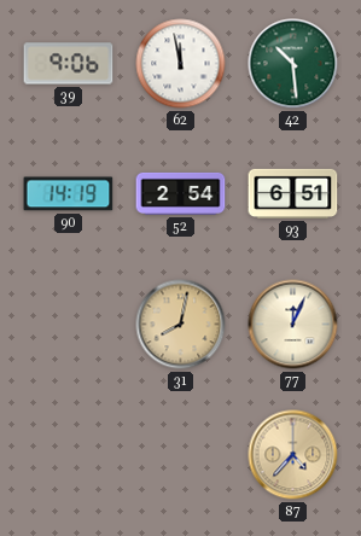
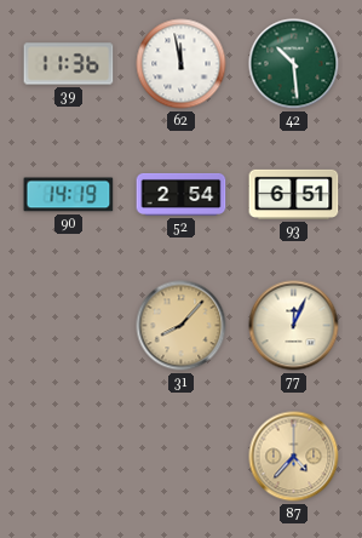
39: 9:06 -> 11:36
31: 8:02 -> 8:07
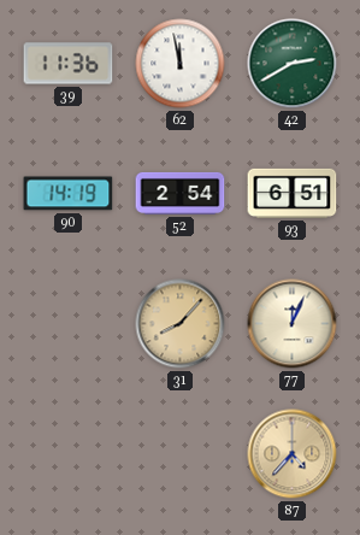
42: 10:29 -> 2:40
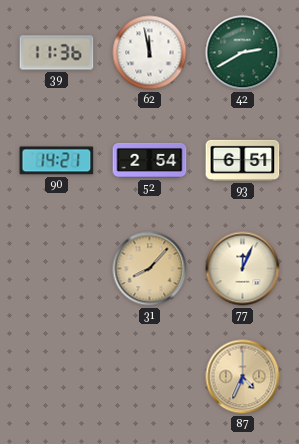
90: 14:19 -> 14:21
87: 4:37 -> 4:34
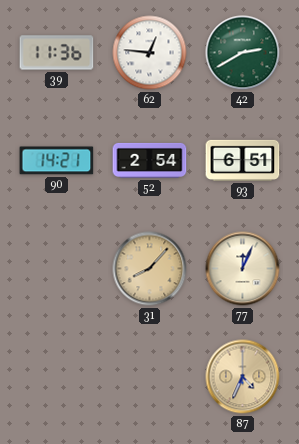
62: 11:58 -> 12:46
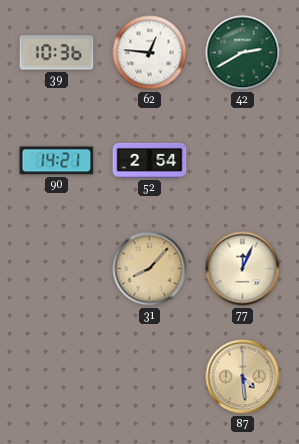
39: 11:36 -> 10:36
93: 6:51 -> none
87: 4:34 -> 4:29
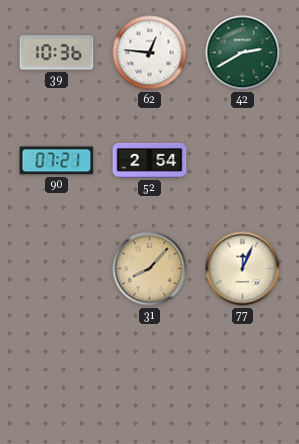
90: 14:21 -> 07:21
87: 4:29 -> none
